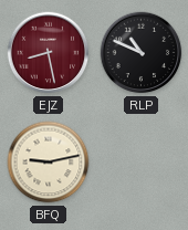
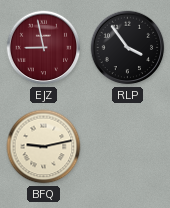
EJZ: 8:28 -> 8:58
RLP: 10:49 -> 3:54
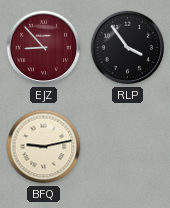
EJZ: 8:58 -> 8:53
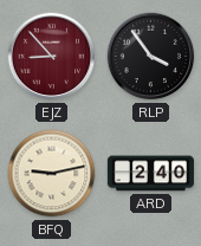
ARD: none -> 2:40
